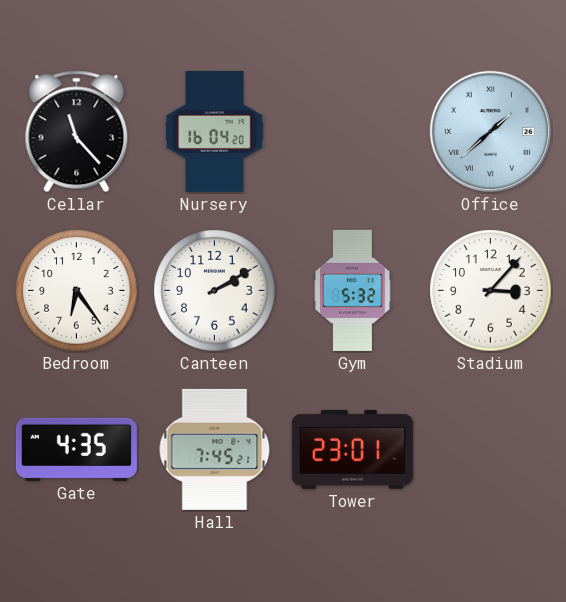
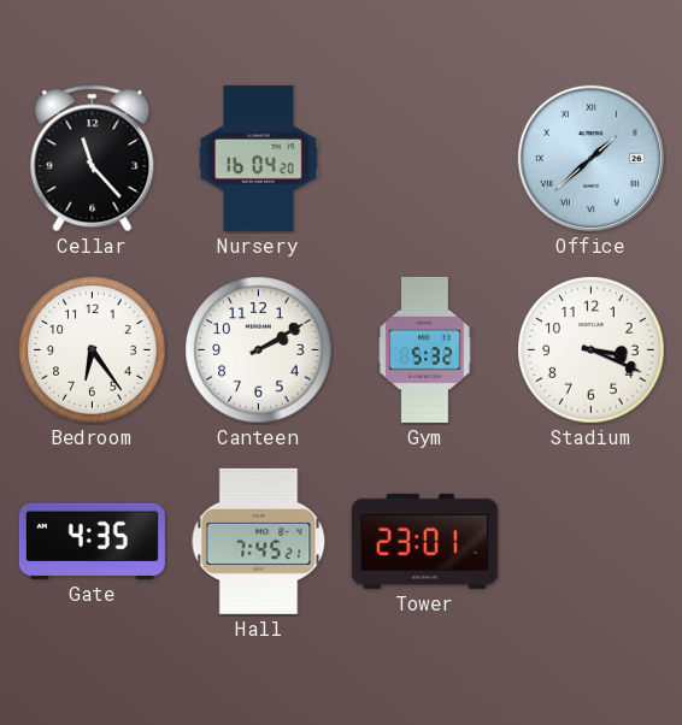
Stadium: 3:07 -> 3:19
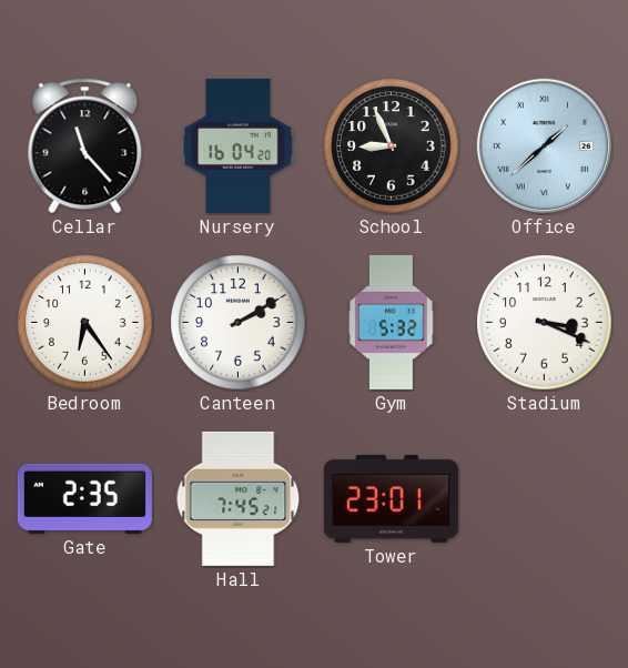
School: none -> 8:56
Gate: 4:35 -> 2:35
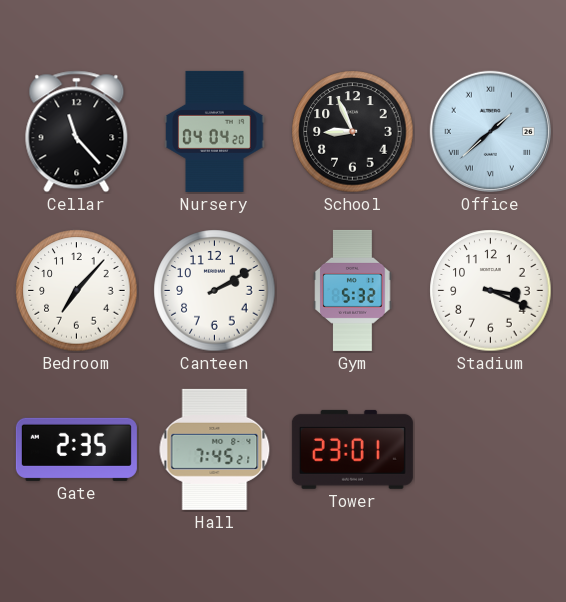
Nursery: 16:04 -> 04:04
Bedroom: 6:24 -> 7:07
